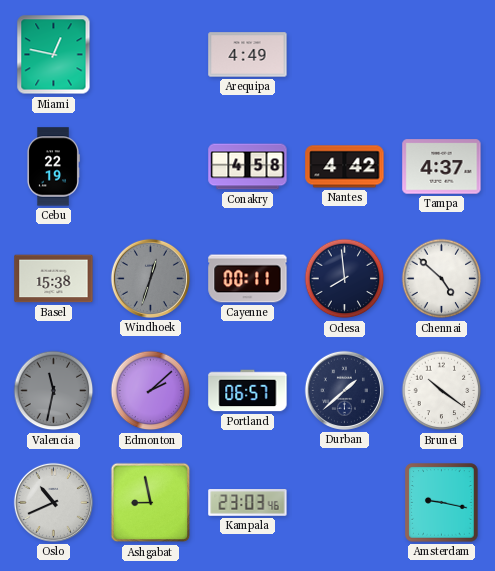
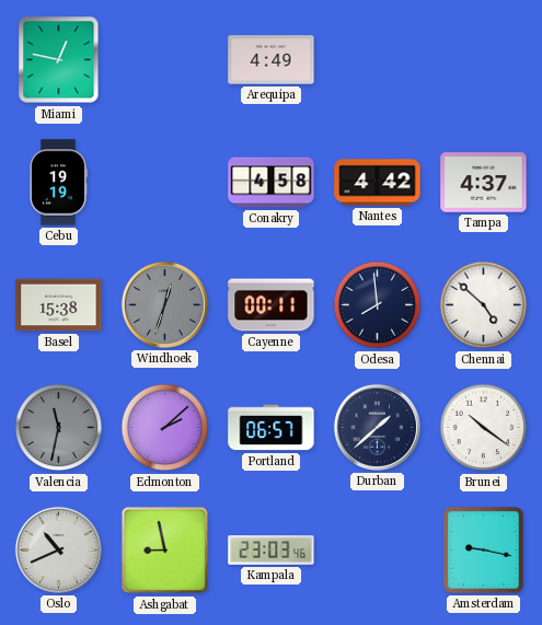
Cebu: 22:19 -> 19:19
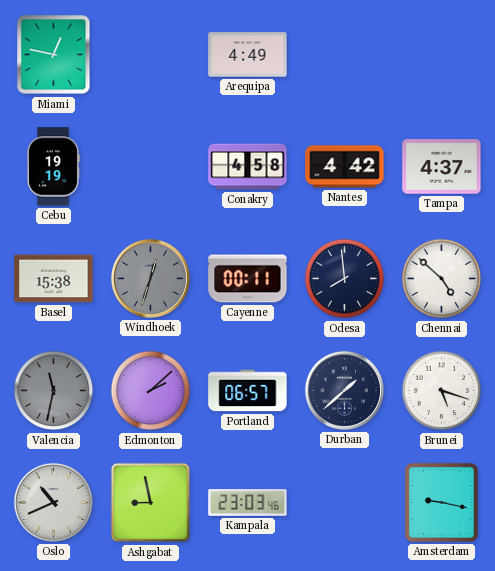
Brunei: 10:21 -> 5:18
